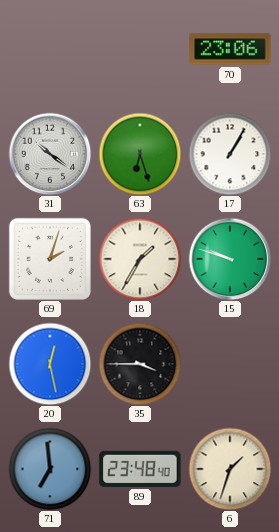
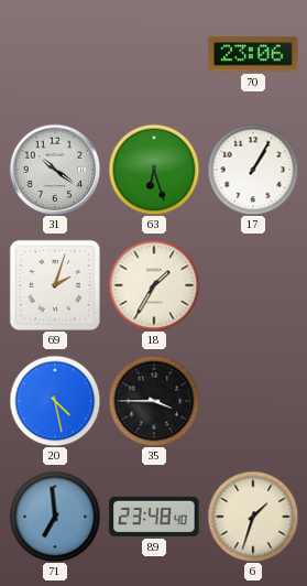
15: 9:48 -> none
20: 12:28 -> 4:28
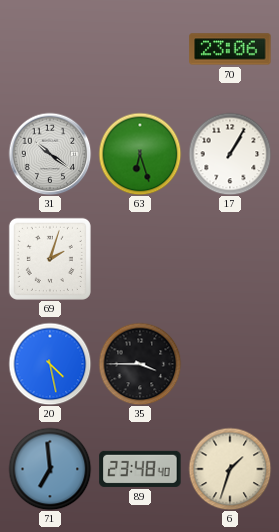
18: 1:35 -> none
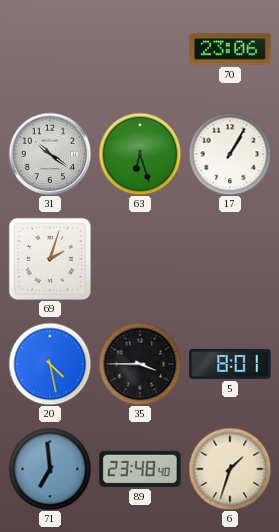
5: none -> 8:01
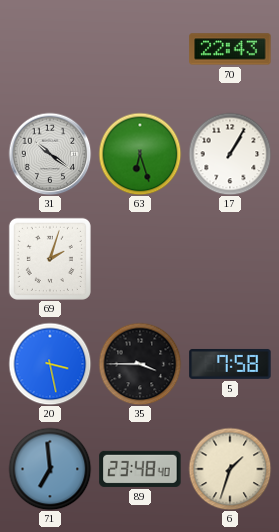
70: 23:06 -> 22:43
20: 4:28 -> 3:28
5: 8:01 -> 7:58
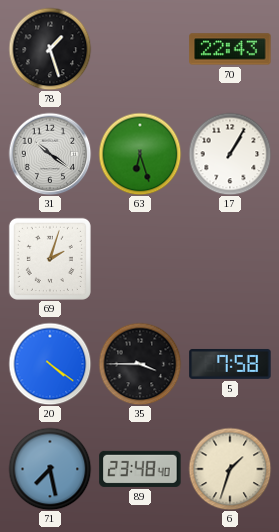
78: none -> 1:27
20: 3:28 -> 4:21
71: 6:59 -> 7:28
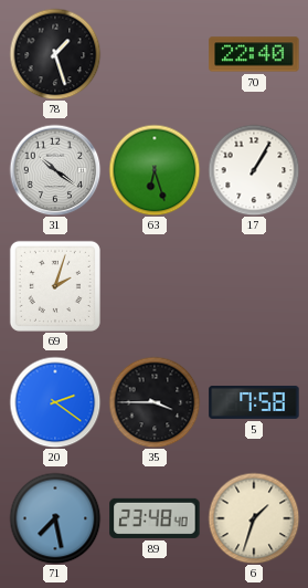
70: 22:43 -> 22:40
20: 4:21 -> 2:21
